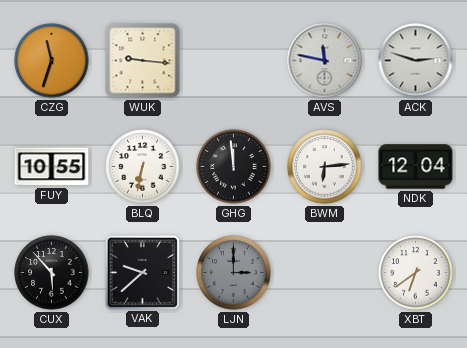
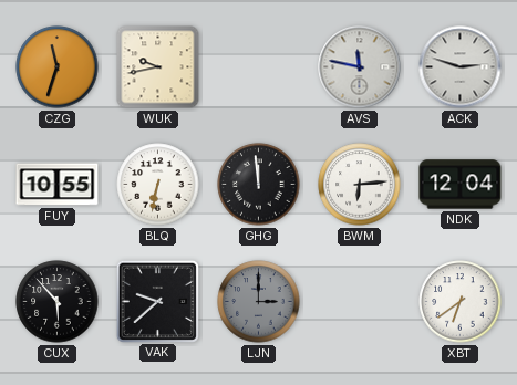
WUK: 9:16 -> 9:43
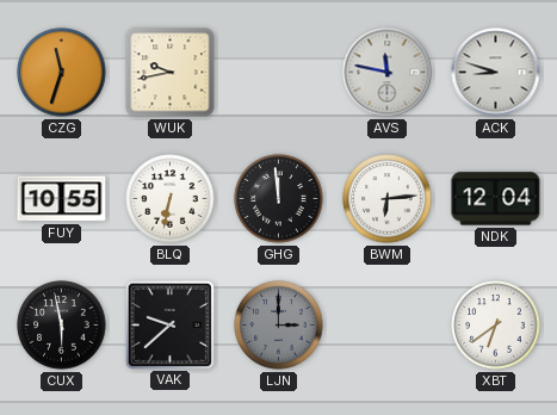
ACK: 2:48 -> 8:48
CUX: 5:53 -> 5:58
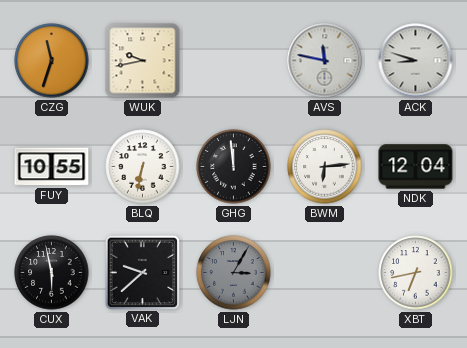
LJN: 3:00 -> 3:05
XBT: 6:39 -> 6:43
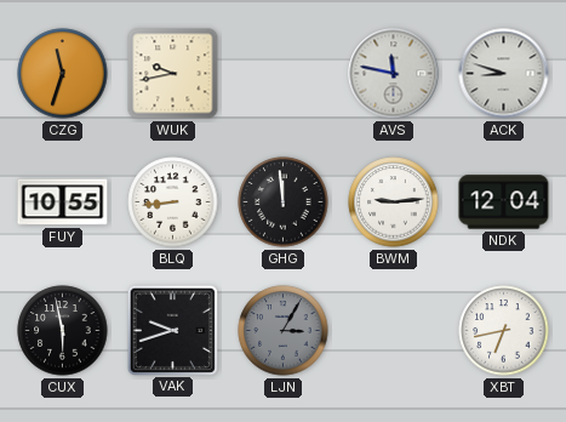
BLQ: 6:32 -> 8:44
BWM: 6:14 -> 9:14
VAK: 9:38 -> 9:42
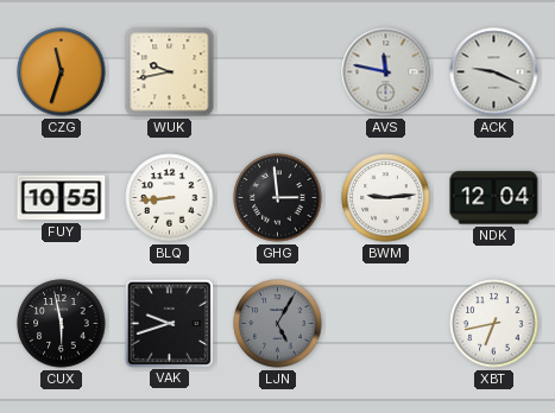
ACK: 8:48 -> 9:19
GHG: 11:59 -> 2:59
LJN: 3:05 -> 5:05
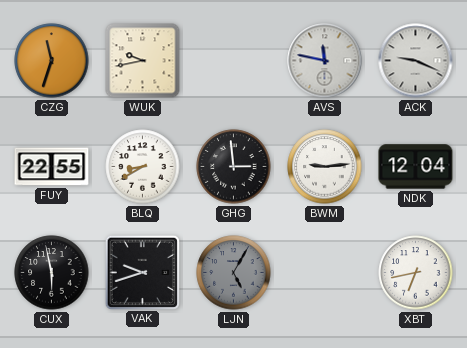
FUY: 10:55 -> 22:55
BLQ: 8:44 -> 8:40
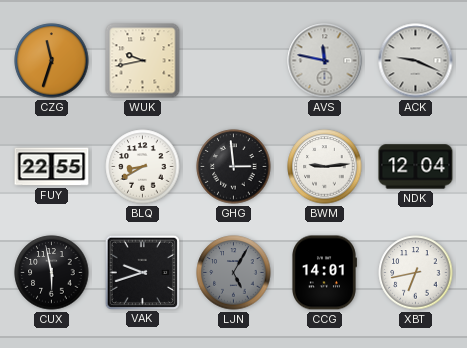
CCG: none -> 14:01
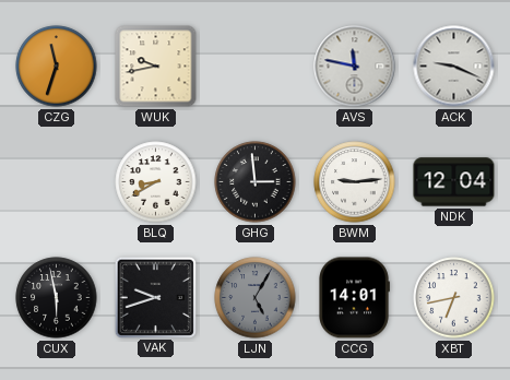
FUY: 22:55 -> none
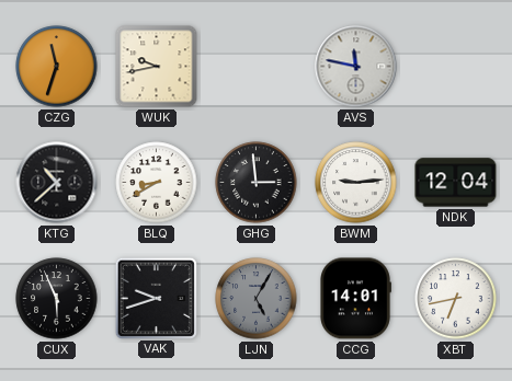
ACK: 9:19 -> none
KTG: none -> 10:38
CUX: 5:58 -> 5:56
